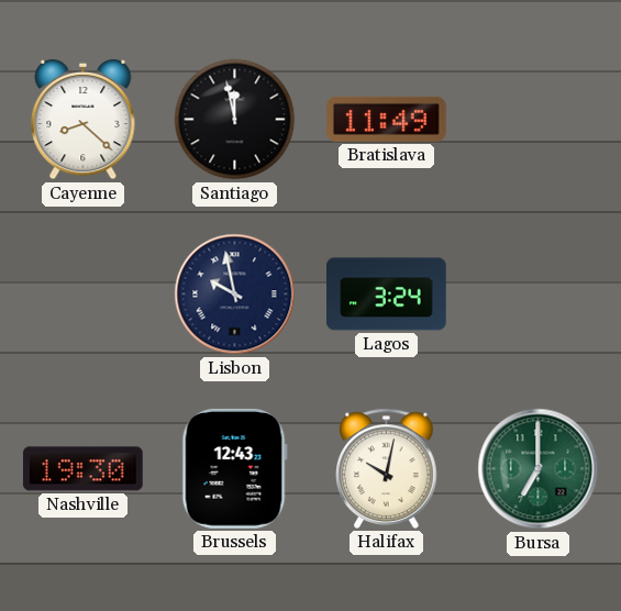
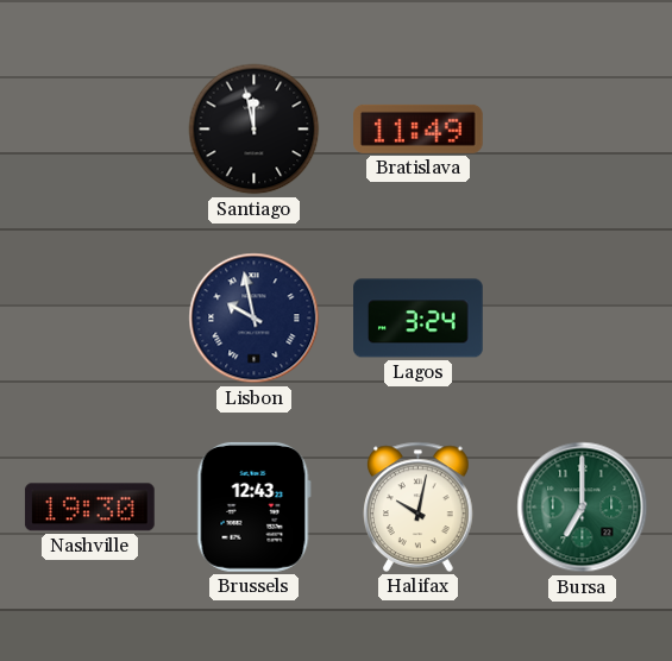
Cayenne: 8:22 -> none
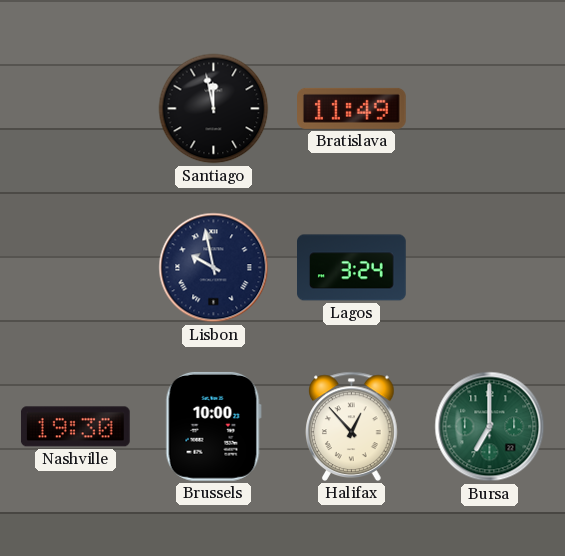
Brussels: 12:43 -> 10:00
Halifax: 10:02 -> 12:53
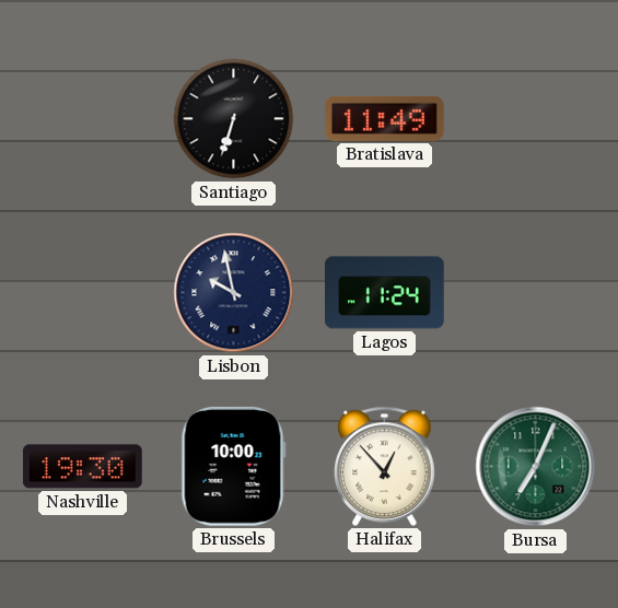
Santiago: 11:58 -> 6:33
Lagos: 3:24 -> 11:24
Bursa: 7:00 -> 7:04
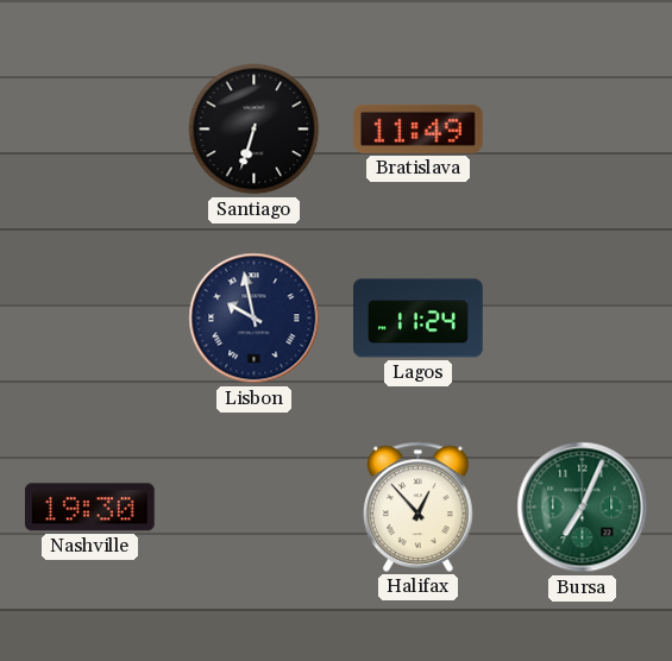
Brussels: 10:00 -> none
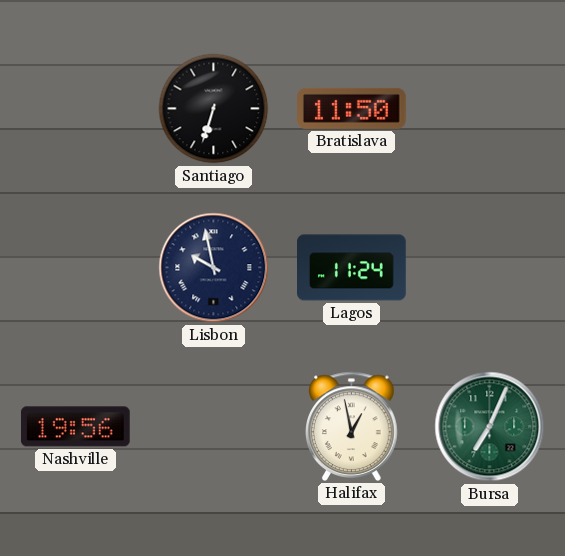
Bratislava: 11:49 -> 11:50
Nashville: 19:30 -> 19:56
Halifax: 12:53 -> 12:58
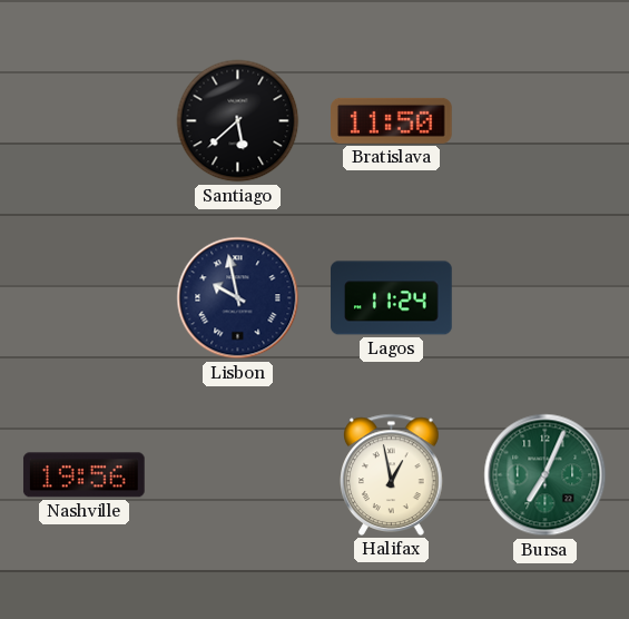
Santiago: 6:33 -> 5:38
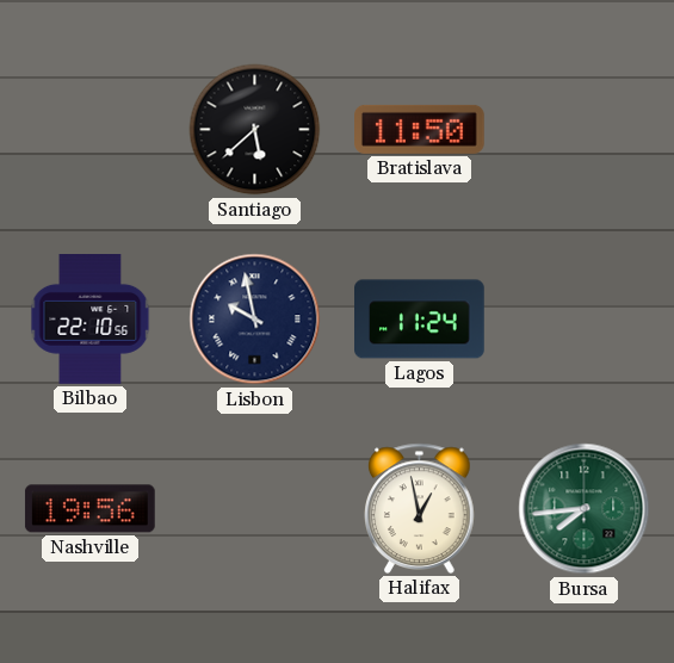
Bilbao: none -> 22:10
Bursa: 7:04 -> 7:44
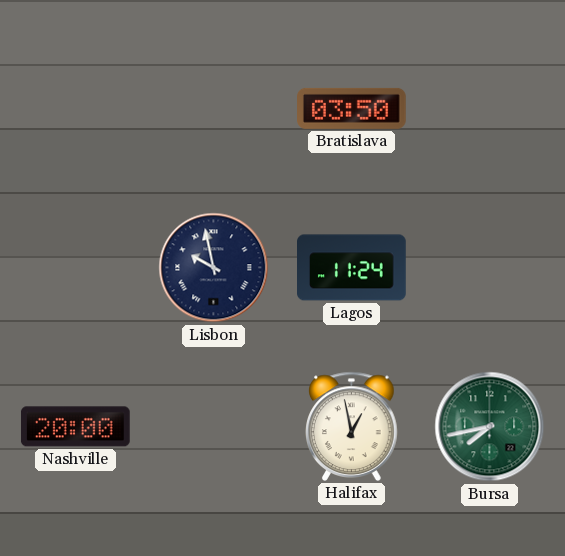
Santiago: 5:38 -> none
Bratislava: 11:50 -> 03:50
Bilbao: 22:10 -> none
Nashville: 19:56 -> 20:00
Bursa: 7:44 -> 7:43
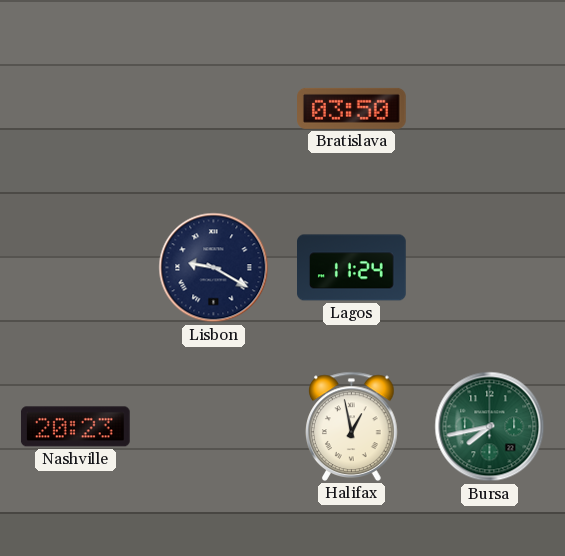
Lisbon: 9:58 -> 9:20
Nashville: 20:00 -> 20:23
